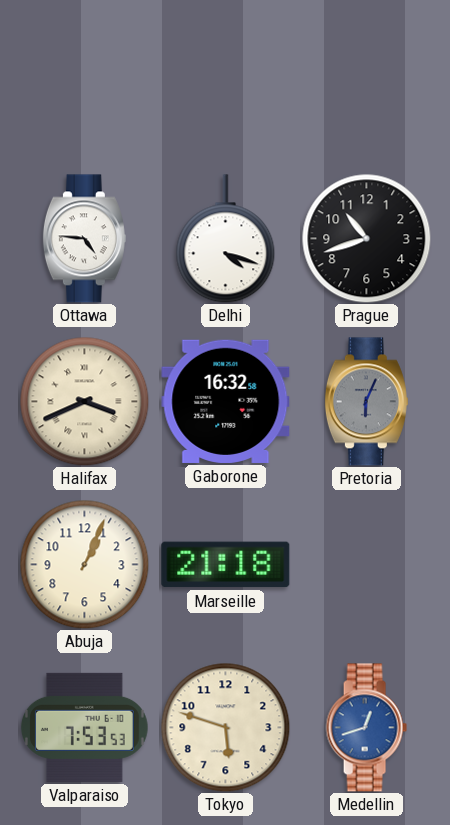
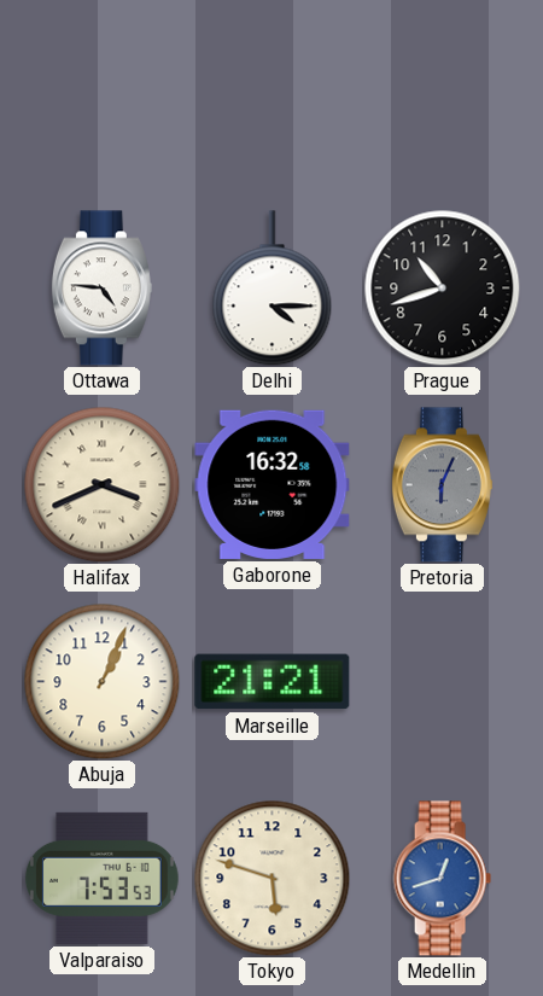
Delhi: 4:18 -> 4:15
Marseille: 21:18 -> 21:21
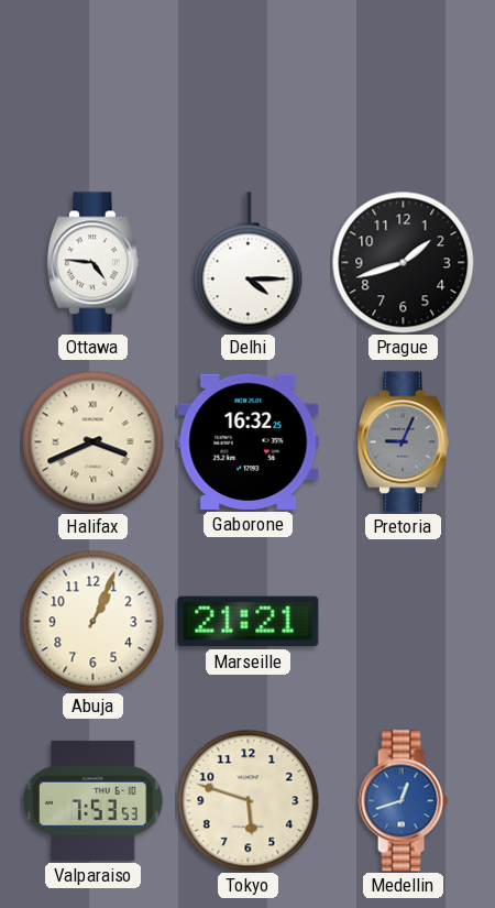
Prague: 10:42 -> 1:42
Gaborone: 16:32:58 -> 16:32:25
Pretoria: 6:04 -> 9:04
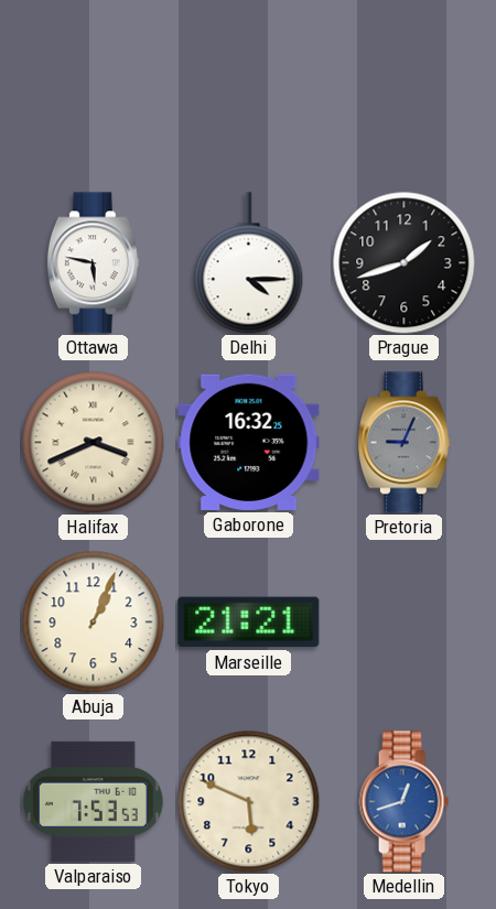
Ottawa: 4:46 -> 5:47
Tokyo: 5:48 -> 5:49
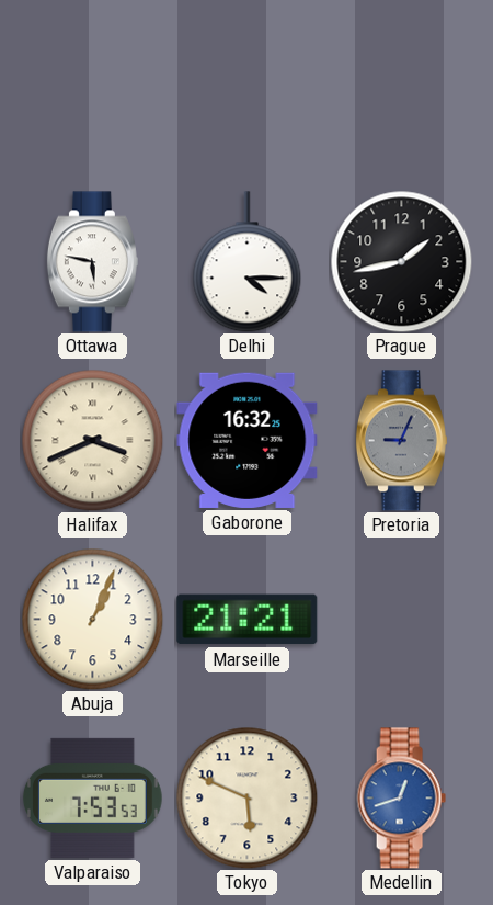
Prague: 1:42 -> 1:43
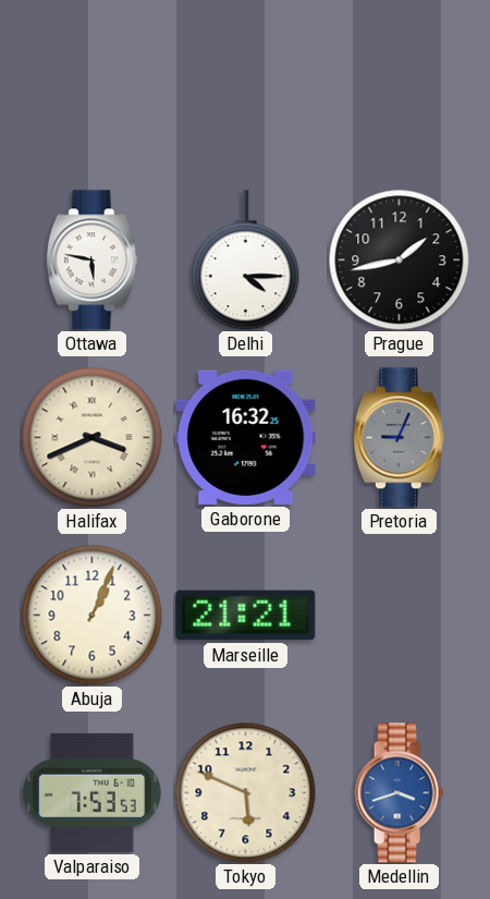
Medellin: 12:42 -> 3:42
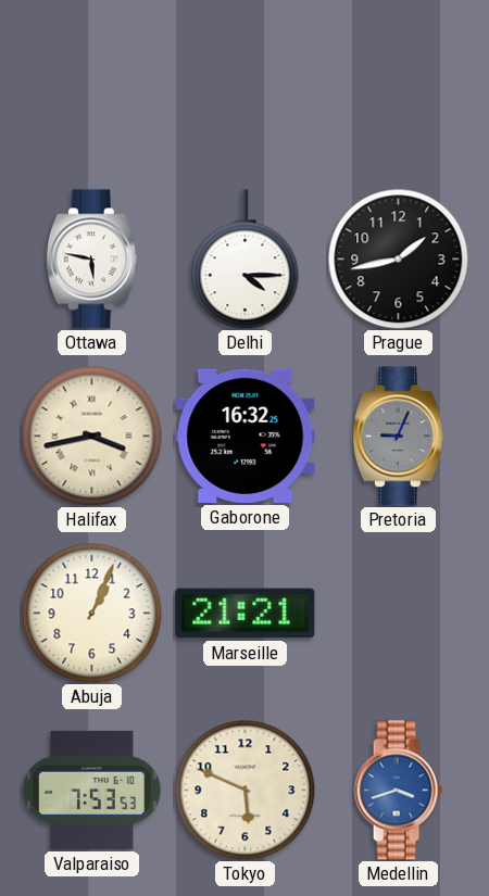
Halifax: 3:41 -> 3:43
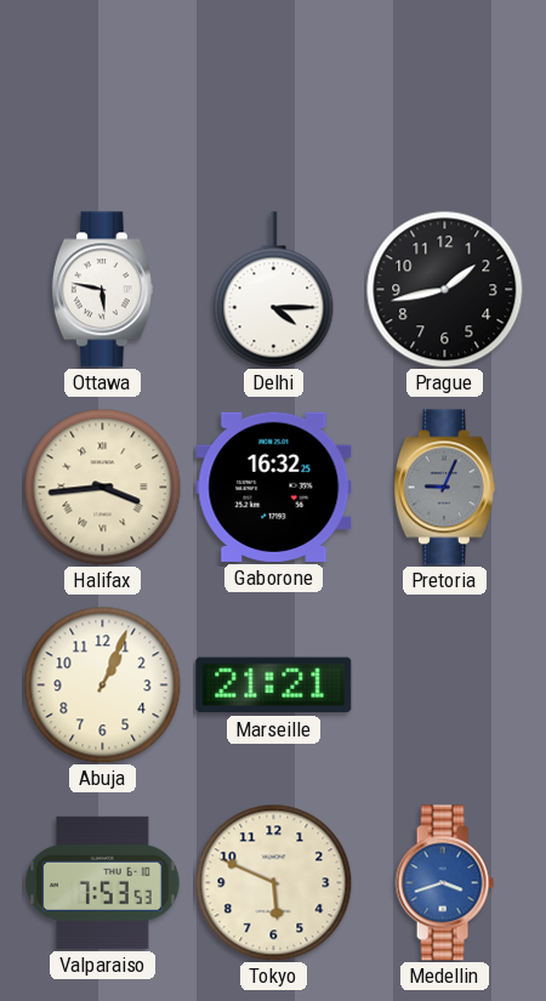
Halifax: 3:43 -> 3:44
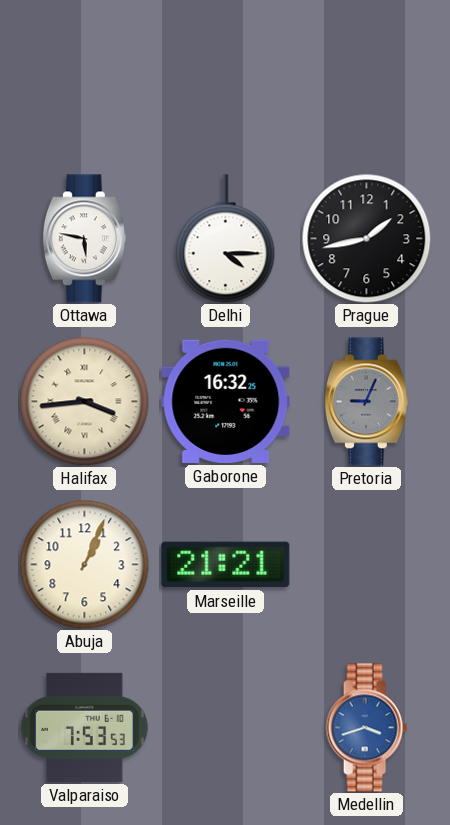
Tokyo: 5:49 -> none
